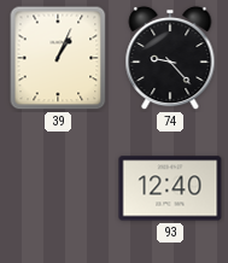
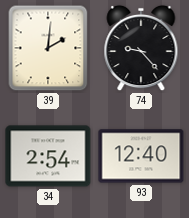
39: 1:04 -> 2:01
34: none -> 2:54
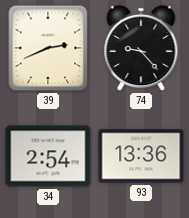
39: 2:01 -> 2:41
93: 12:40 -> 13:36
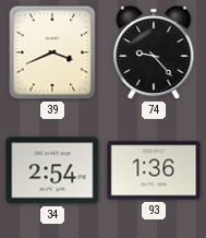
39: 2:41 -> 3:41
93: 13:36 -> 1:36
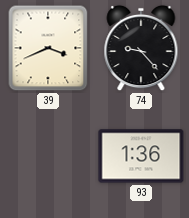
34: 2:54 -> none
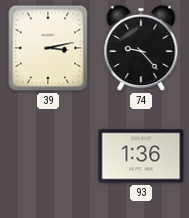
39: 3:41 -> 3:13
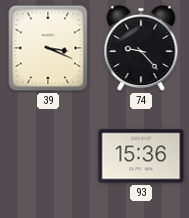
39: 3:13 -> 3:19
93: 1:36 -> 15:36
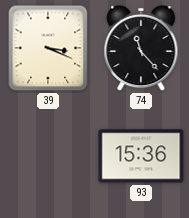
74: 9:23 -> 11:23
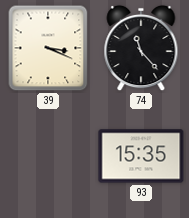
93: 15:36 -> 15:35
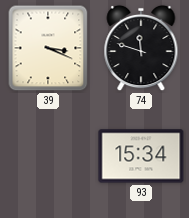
74: 11:23 -> 11:48
93: 15:35 -> 15:34
